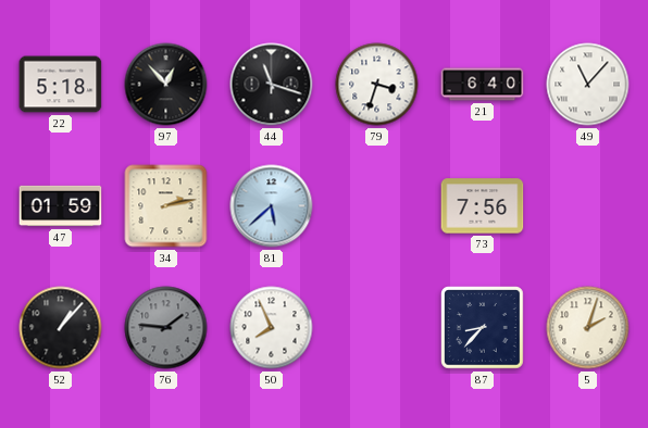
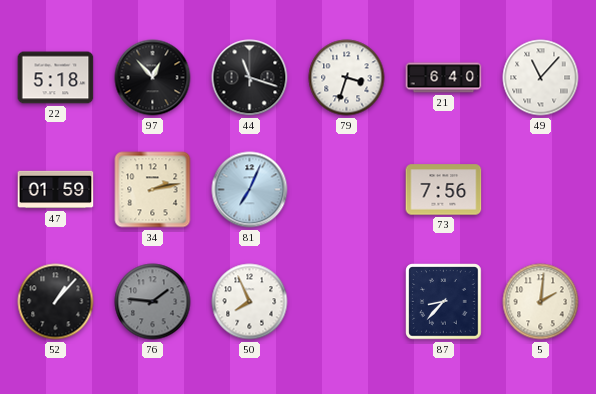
81: 5:38 -> 7:04
5: 2:03 -> 2:01
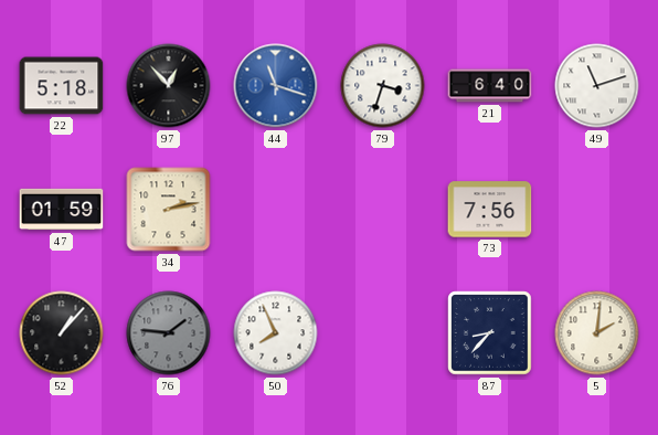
44 dial: black -> blue
49: 11:07 -> 11:12
81: 7:04 -> none
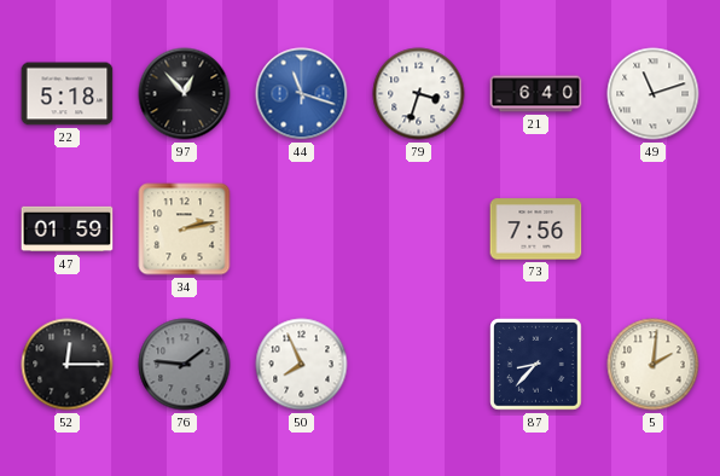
52: 1:07 -> 12:15
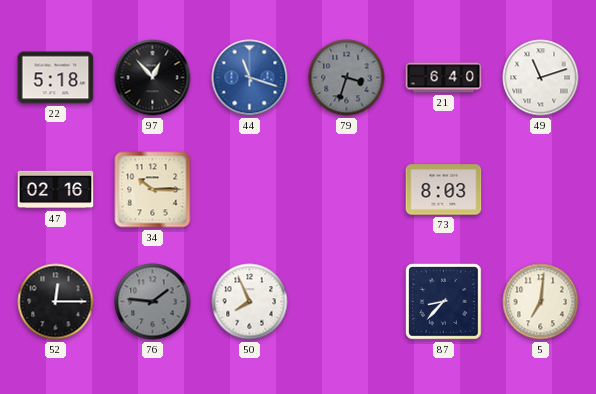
79 dial: white -> grey
47: 01:59 -> 02:16
34: 2:13 -> 10:15
73: 7:56 -> 8:03
5: 2:01 -> 7:01
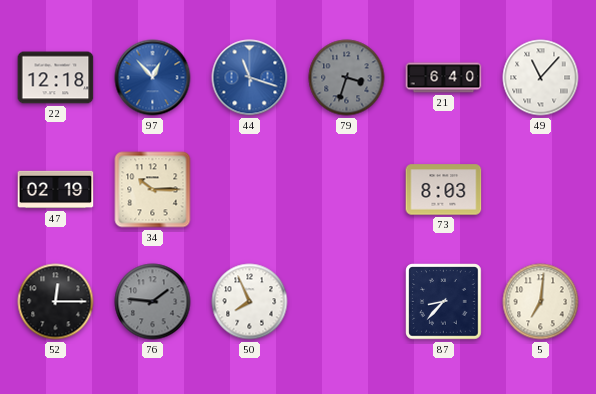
22: 5:18 -> 12:18
97 dial: black -> blue
49: 11:12 -> 11:07
47: 02:16 -> 02:19
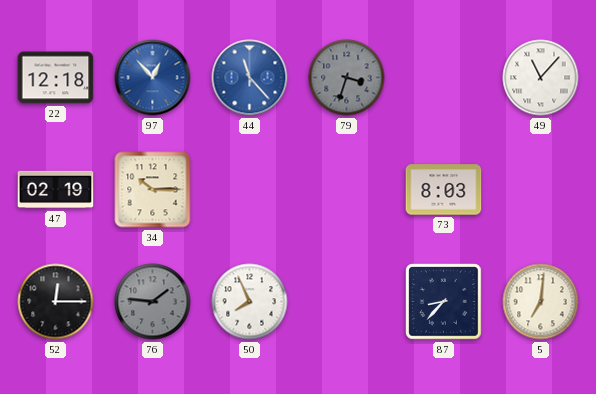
44: 11:18 -> 11:23
21: 6:40 -> none
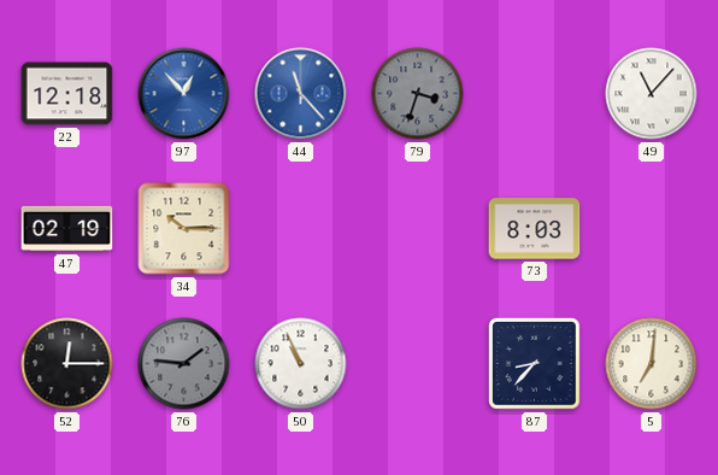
50: 7:56 -> 10:56
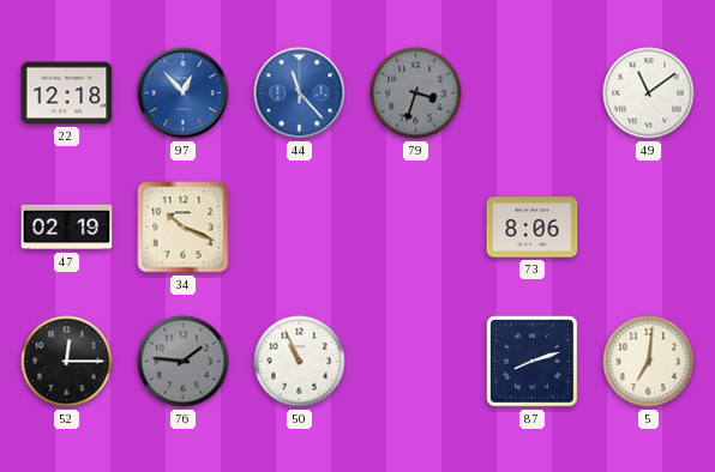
49: 11:07 -> 11:09
34: 10:15 -> 10:19
73: 8:03 -> 8:06
87: 8:37 -> 8:12
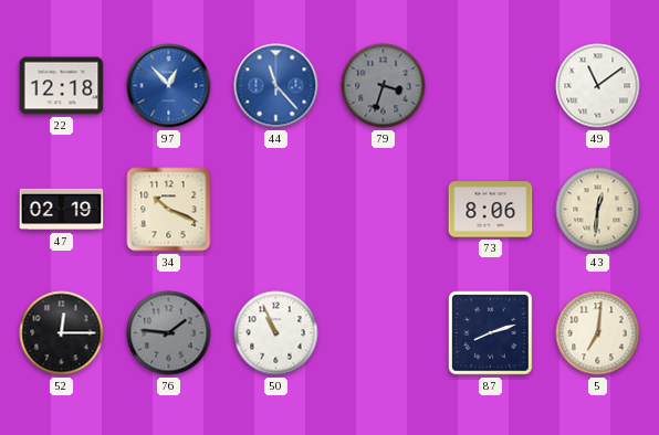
43: none -> 12:31
